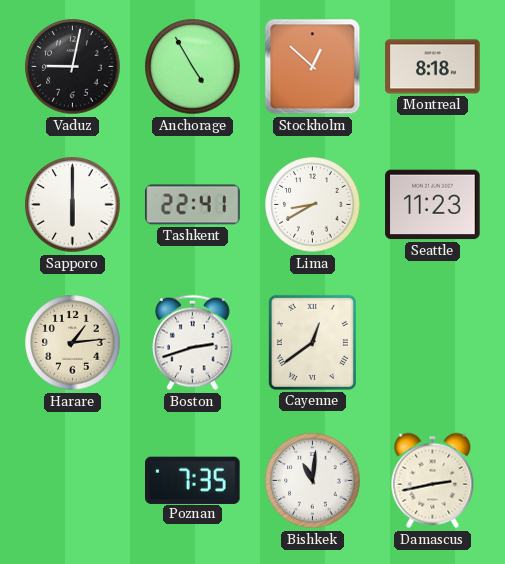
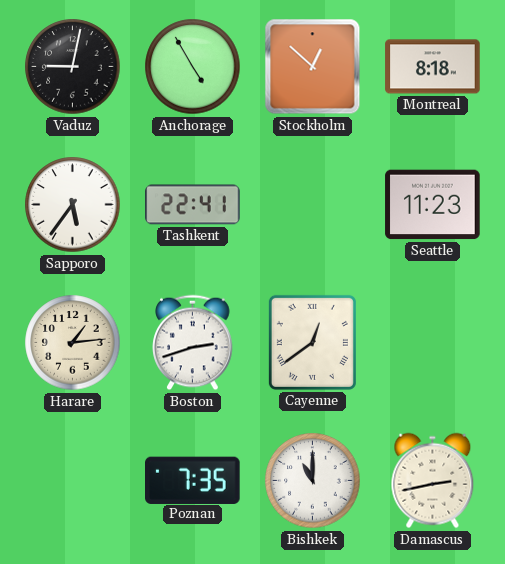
Sapporo: 6:00 -> 5:36
Lima: 8:40 -> none
Bishkek: 11:01 -> 11:00
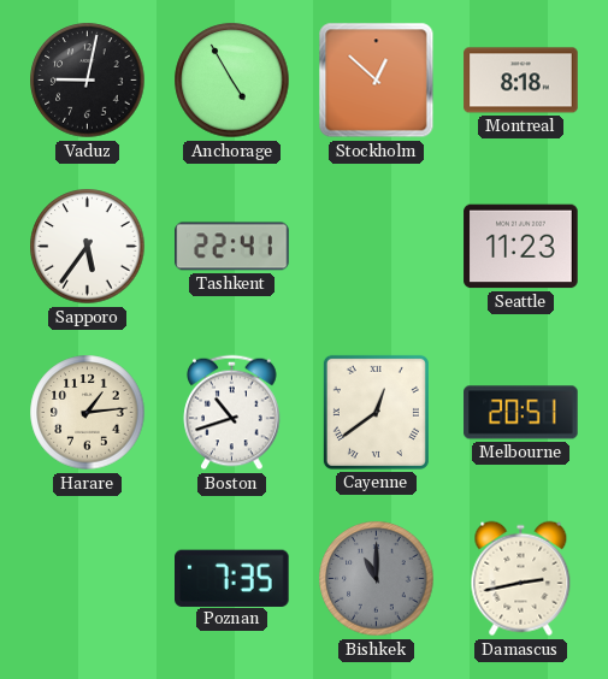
Boston: 2:42 -> 10:42
Melbourne: none -> 20:51
Bishkek dial: white -> grey
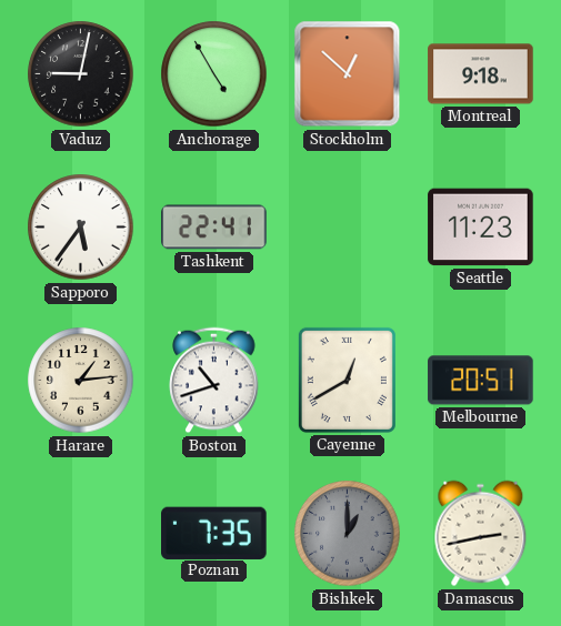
Montreal: 8:18 -> 9:18
Cayenne: 12:39 -> 12:40
Bishkek: 11:00 -> 1:00
